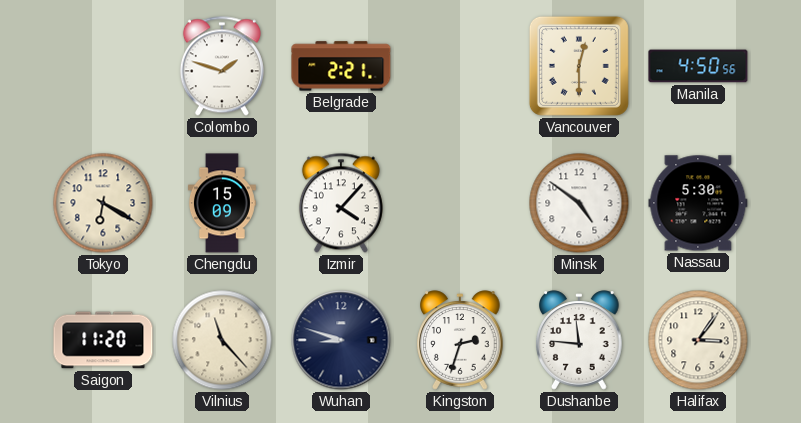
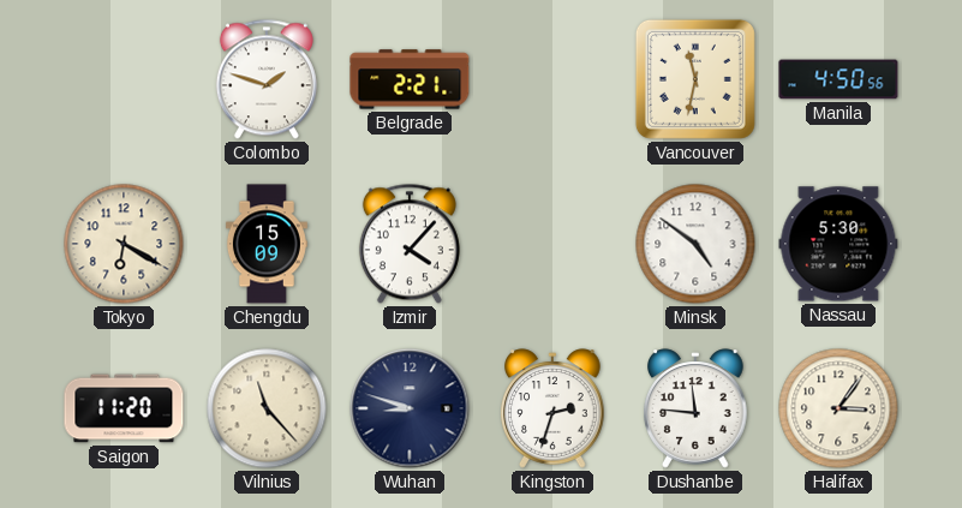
Vancouver: 12:30 -> 11:32
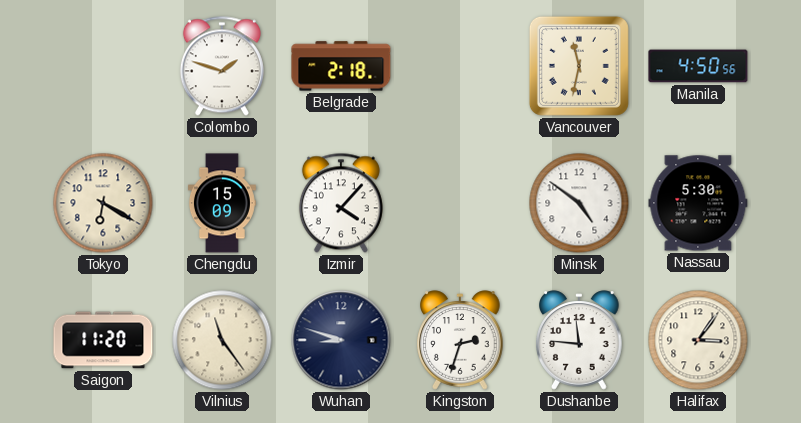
Belgrade: 2:21 -> 2:18
Vilnius: 11:23 -> 11:24
